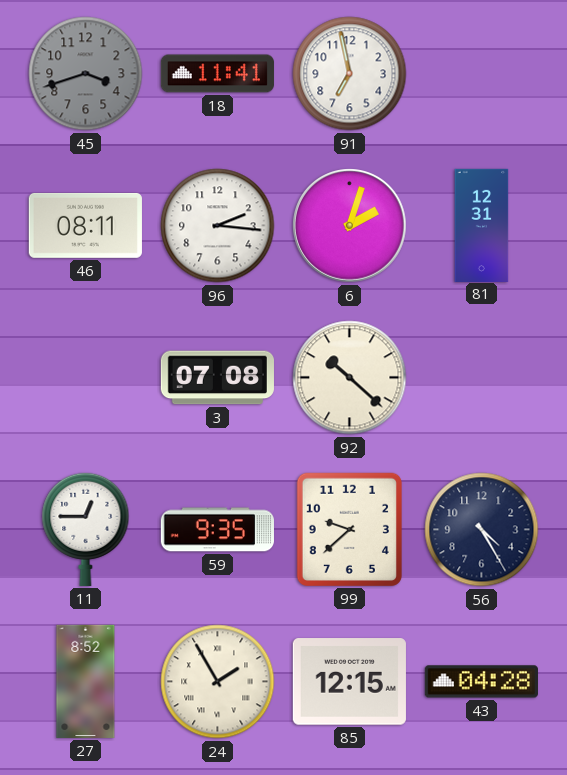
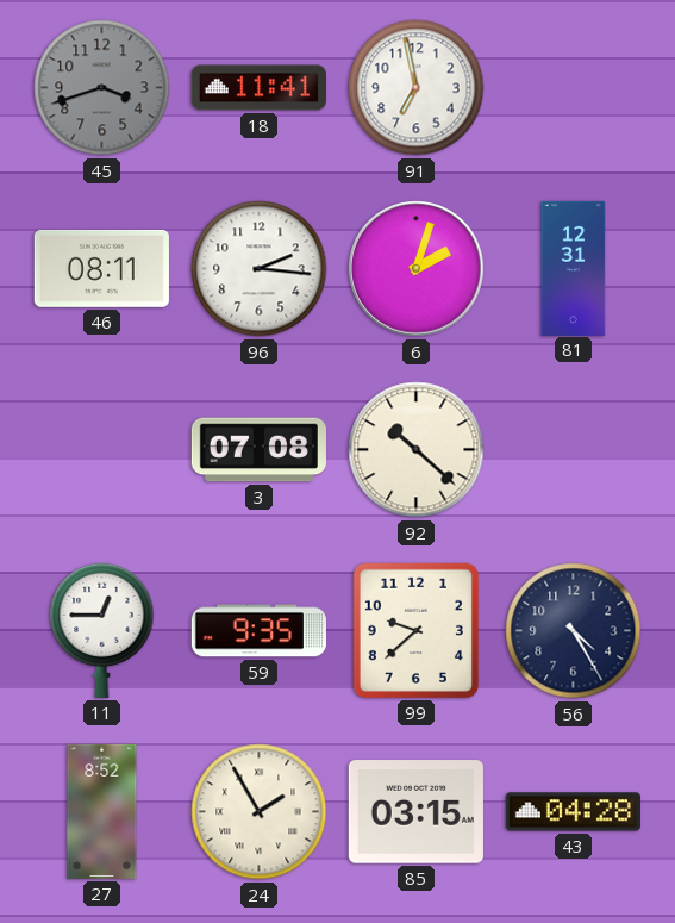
85: 12:15 -> 03:15
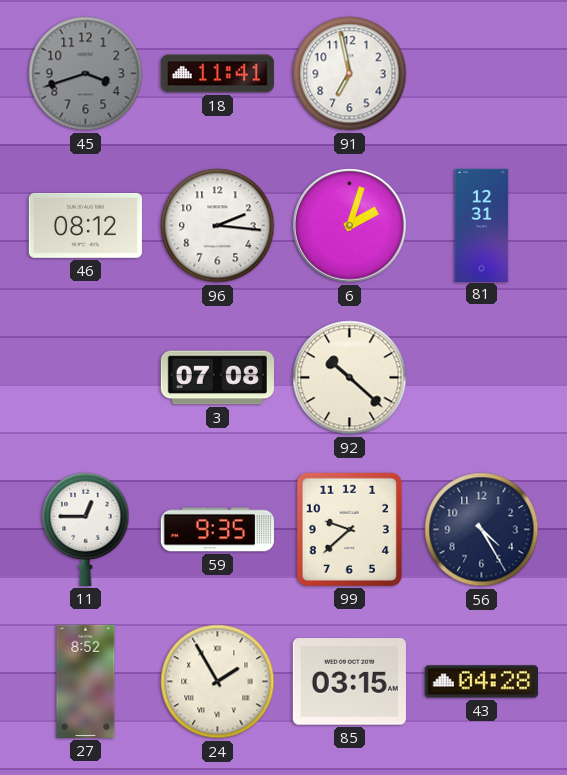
46: 08:11 -> 08:12
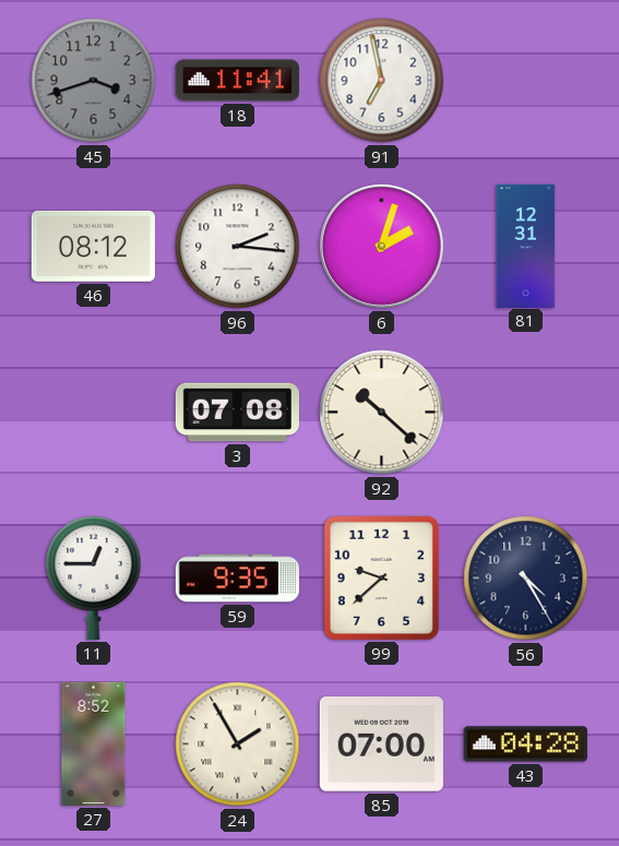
85: 03:15 -> 07:00
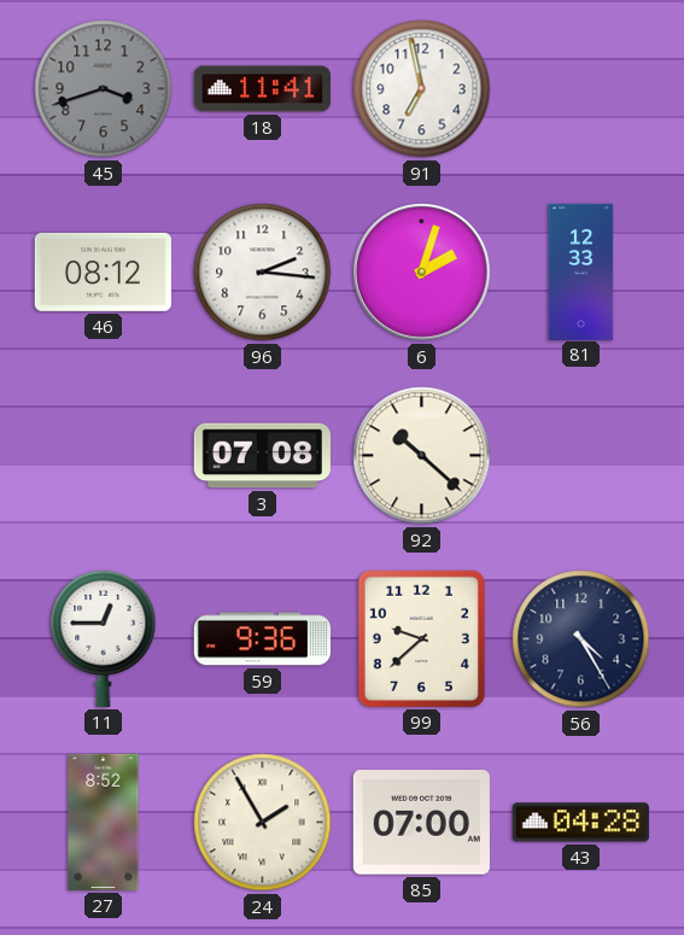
81: 12:31 -> 12:33
59: 9:35 -> 9:36
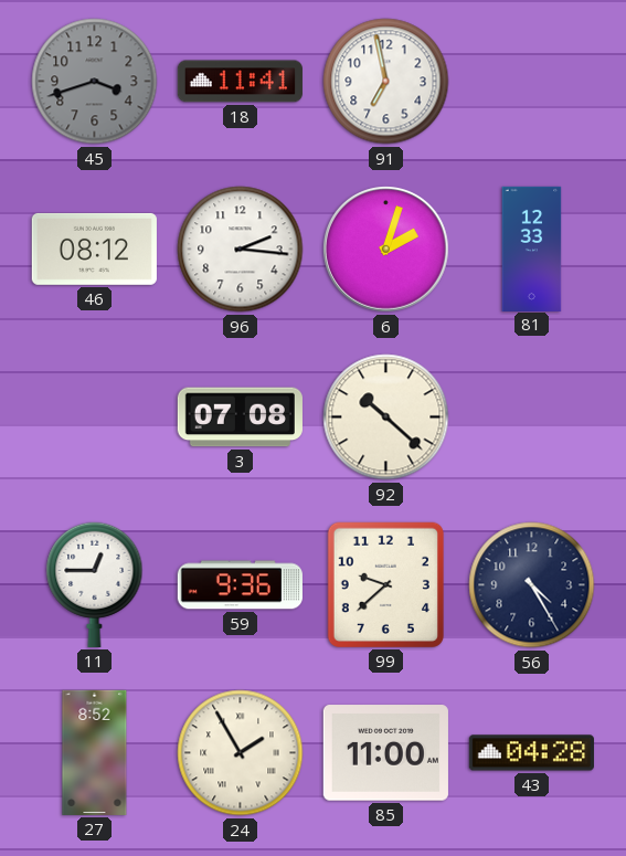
85: 07:00 -> 11:00
